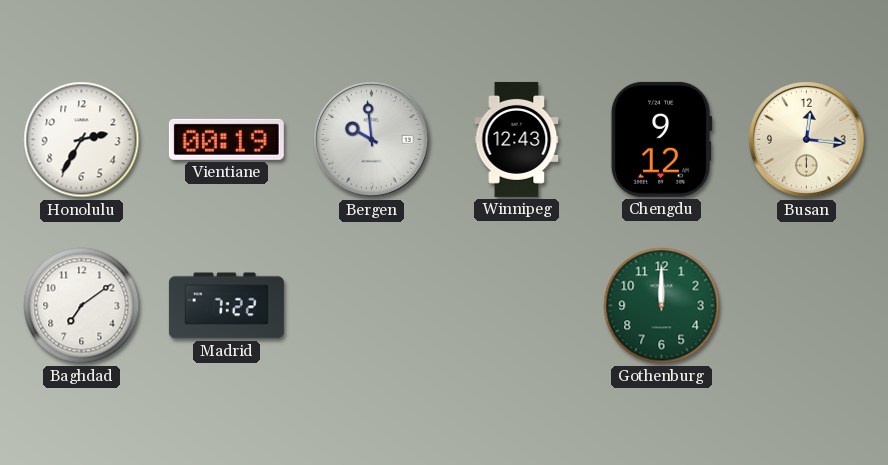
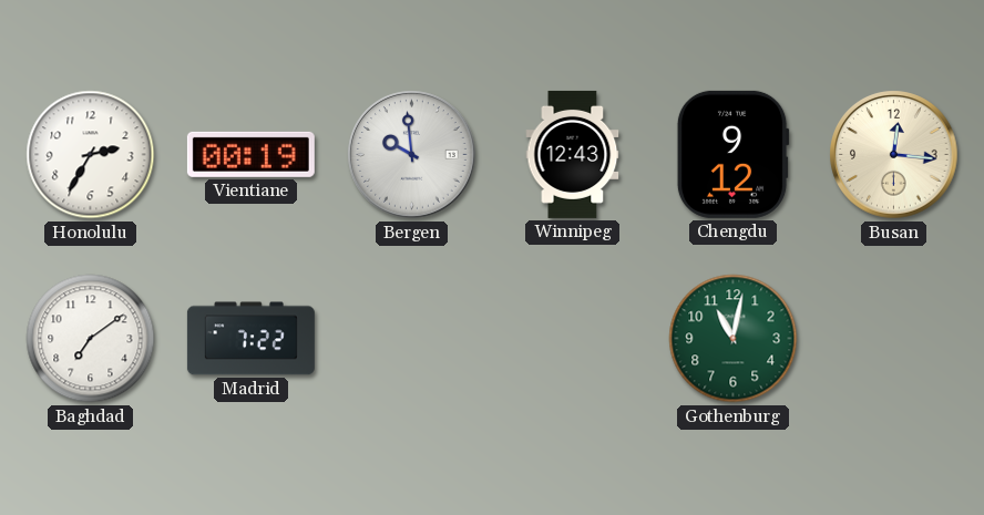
Gothenburg: 12:00 -> 11:02
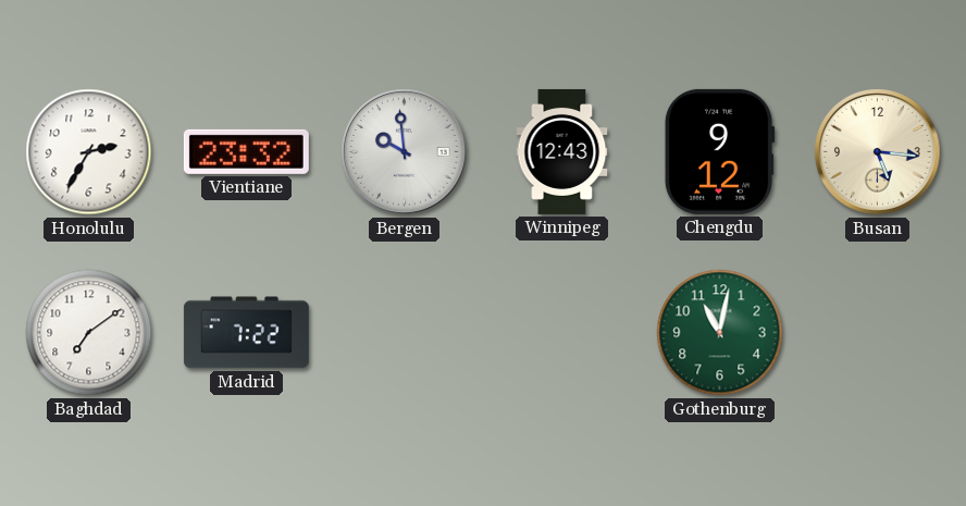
Vientiane: 00:19 -> 23:32
Busan: 12:16 -> 5:16
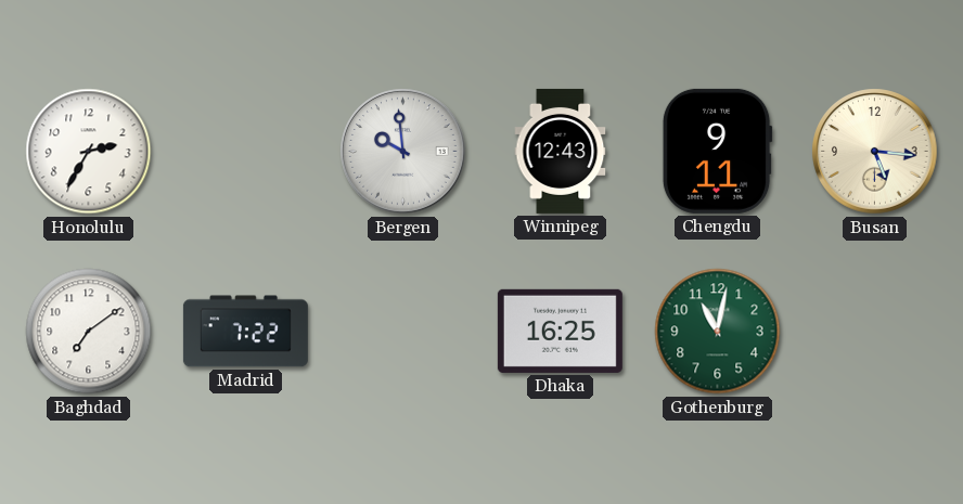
Vientiane: 23:32 -> none
Chengdu: 9:12 -> 9:11
Dhaka: none -> 16:25
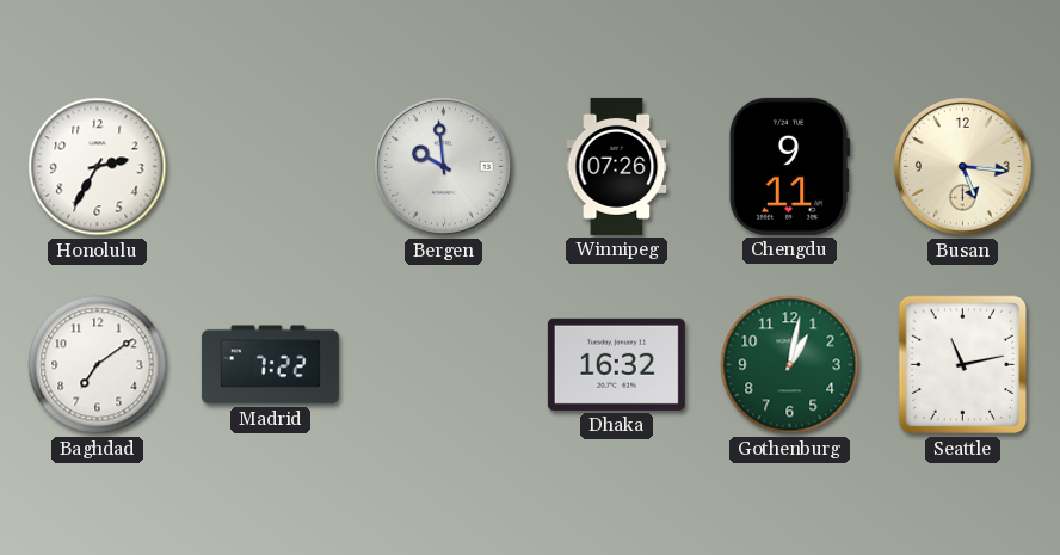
Winnipeg: 12:43 -> 07:26
Dhaka: 16:25 -> 16:32
Gothenburg: 11:02 -> 1:02
Seattle: none -> 11:13
